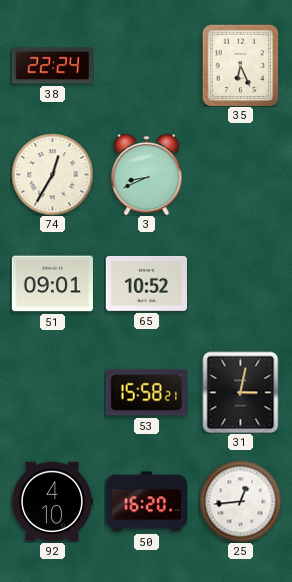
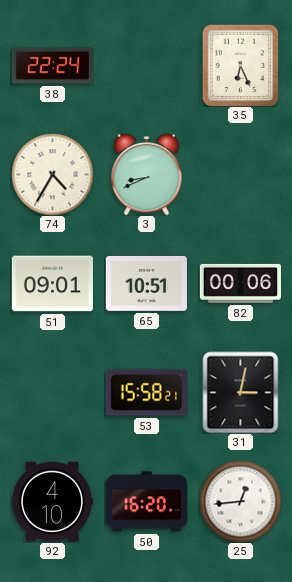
74: 12:35 -> 4:35
65: 10:52 -> 10:51
82: none -> 00:06
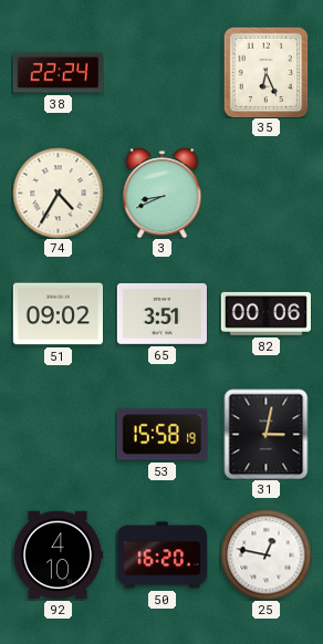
51: 09:01 -> 09:02
65: 10:51 -> 3:51
53: 15:58:21 -> 15:58:19
25: 12:44 -> 12:47
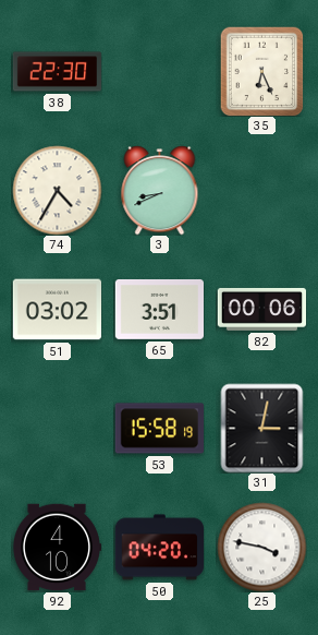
38: 22:24 -> 22:30
51: 09:02 -> 03:02
50: 16:20 -> 04:20
25: 12:47 -> 3:47
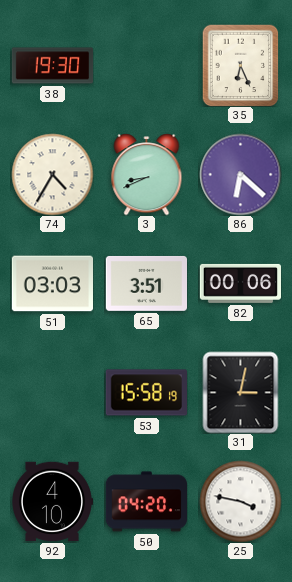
38: 22:30 -> 19:30
86: none -> 6:22
51: 03:02 -> 03:03
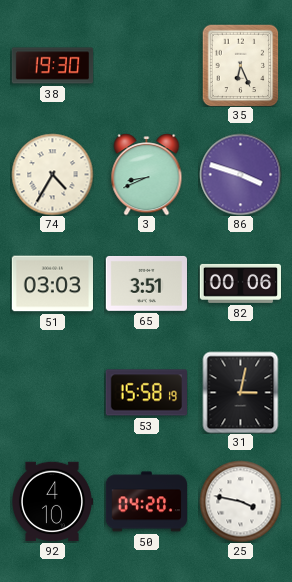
86: 6:22 -> 3:48
